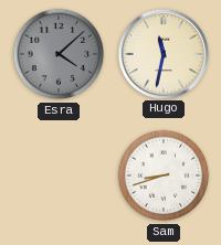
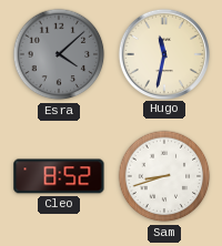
Cleo: none -> 8:52
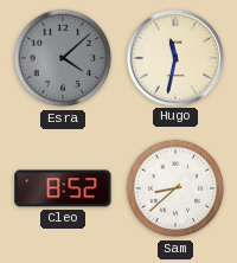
Sam: 8:42 -> 8:38
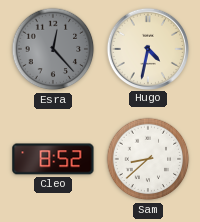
Esra: 4:08 -> 12:23
Hugo: 11:32 -> 4:32
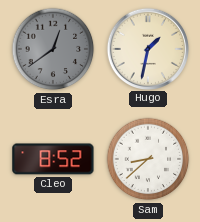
Esra: 12:23 -> 12:39
Hugo: 4:32 -> 1:32
